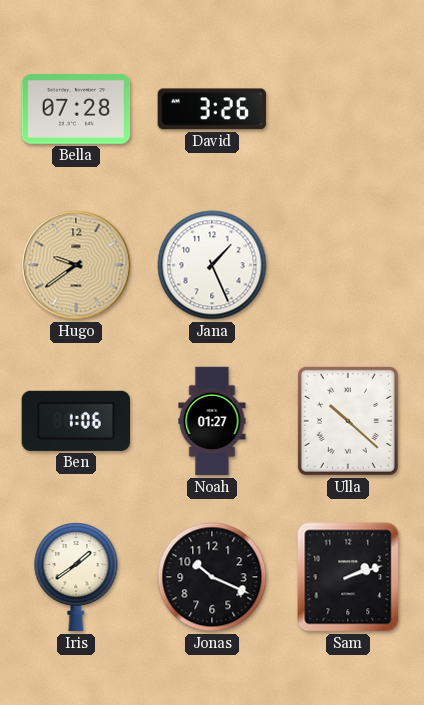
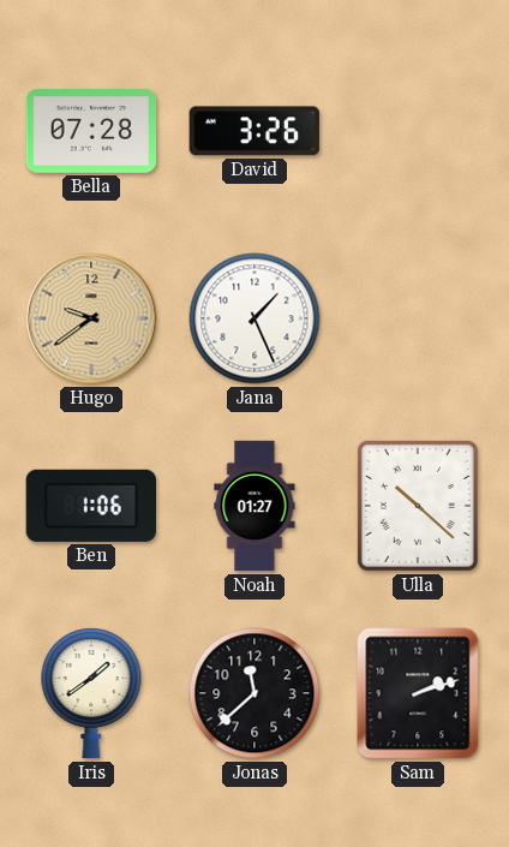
Jonas: 10:19 -> 11:38
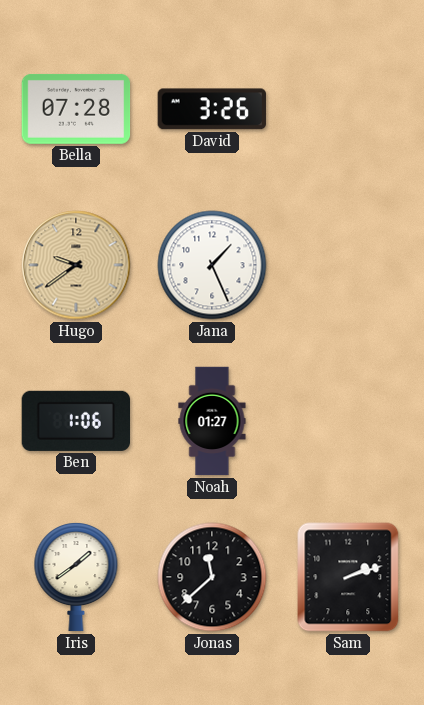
Ulla: 10:22 -> none
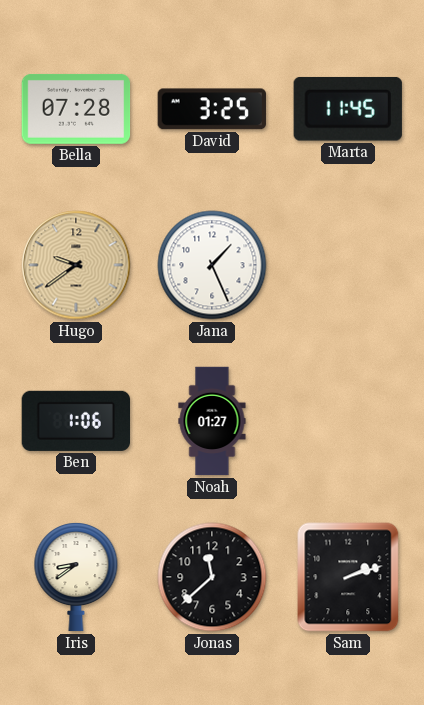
David: 3:26 -> 3:25
Marta: none -> 11:45
Iris: 1:39 -> 8:39
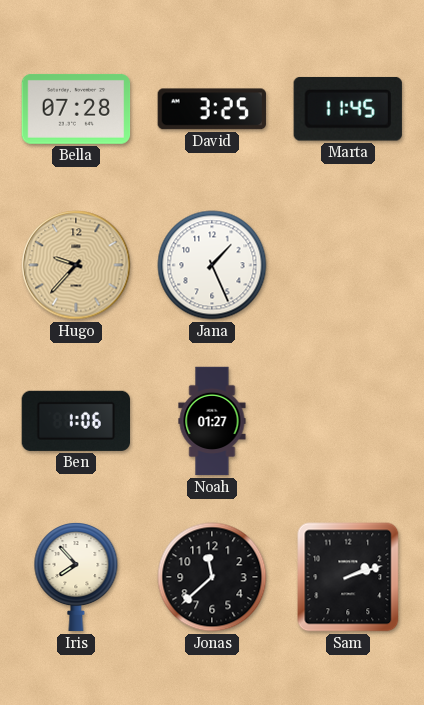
Hugo: 9:39 -> 9:37
Iris: 8:39 -> 7:53
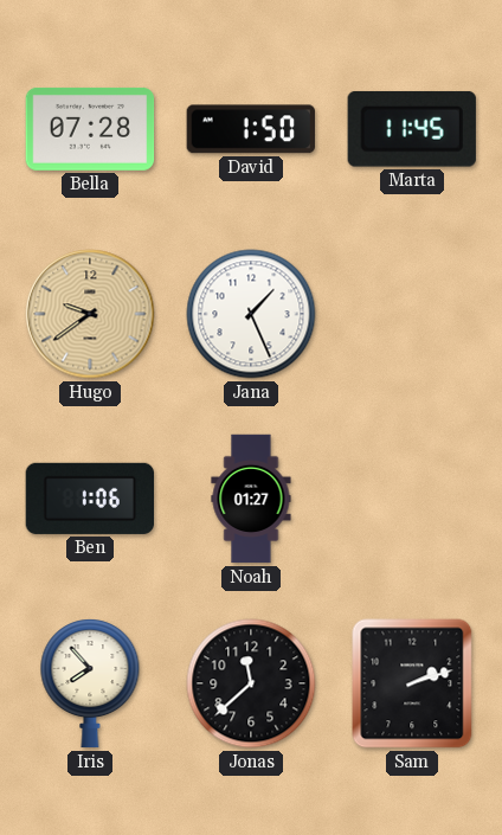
David: 3:25 -> 1:50
Hugo: 9:37 -> 9:39
